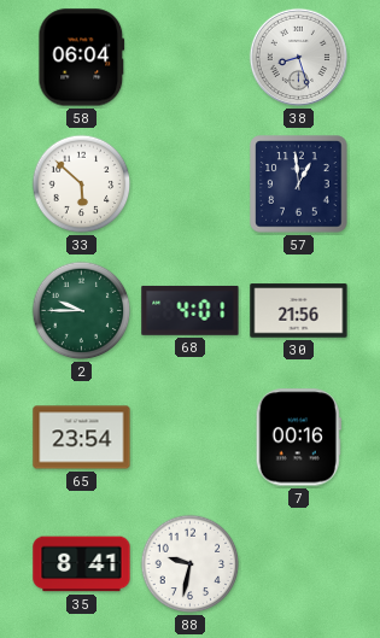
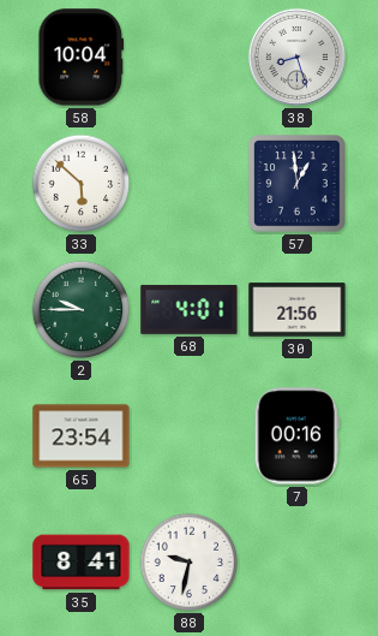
58: 06:04 -> 10:04
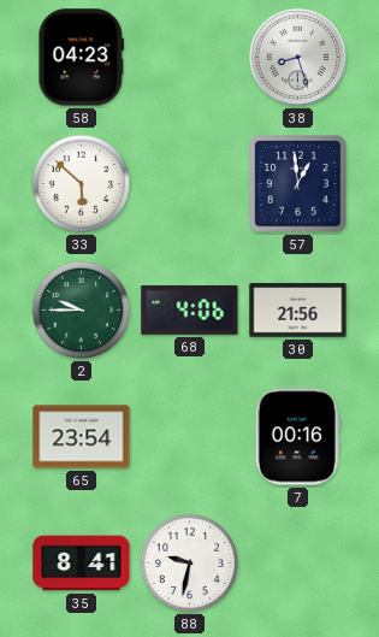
58: 10:04 -> 04:23
68: 4:01 -> 4:06
